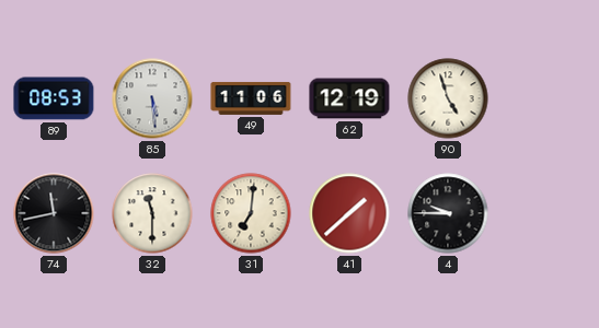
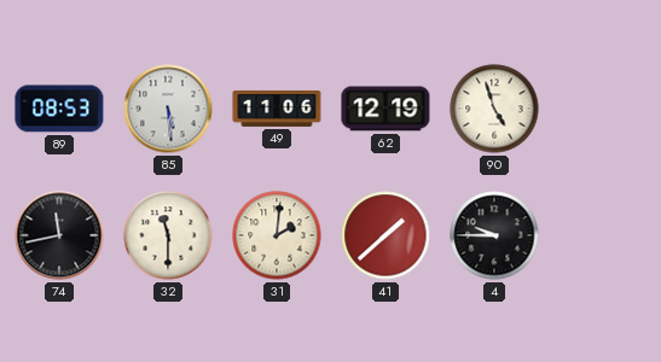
31: 7:01 -> 2:01
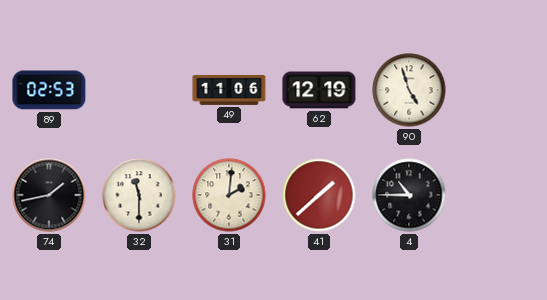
89: 08:53 -> 02:53
85: 5:29 -> none
74: 11:43 -> 1:43
4: 9:45 -> 10:45
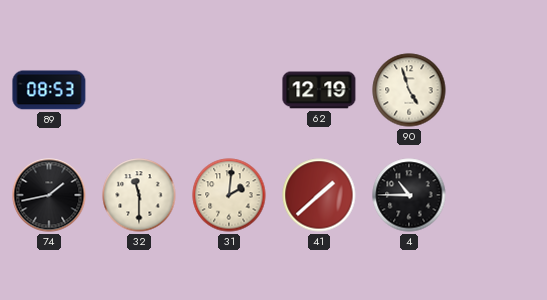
89: 02:53 -> 08:53
49: 11:06 -> none
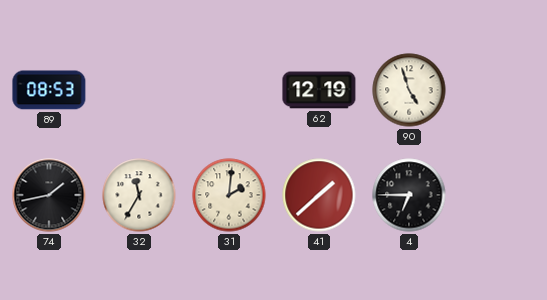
32: 11:30 -> 11:35
4: 10:45 -> 6:45
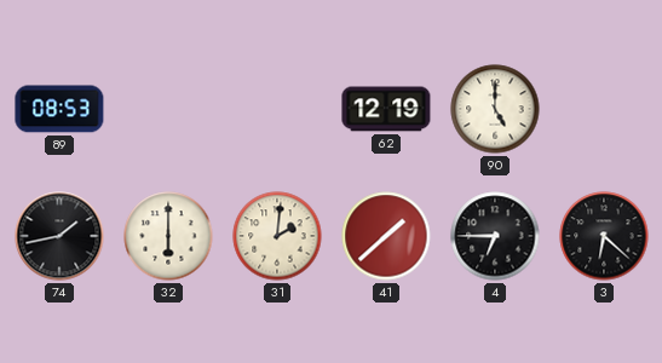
90: 4:57 -> 5:00
32: 11:35 -> 6:00
3: none -> 6:22
